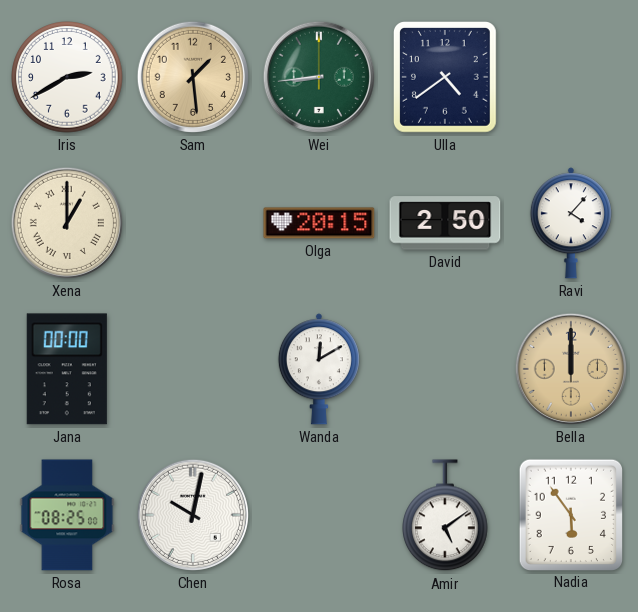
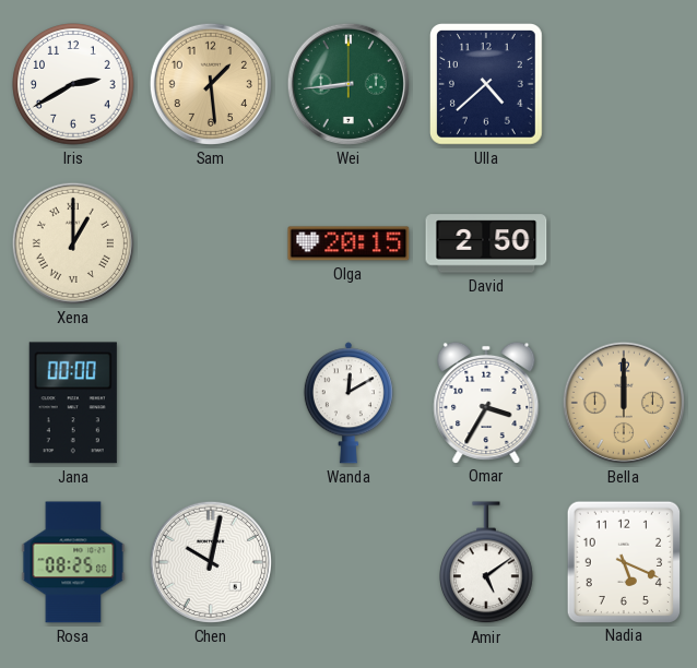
Ulla: 4:39 -> 4:38
Ravi: 4:07 -> none
Omar: none -> 3:35
Nadia: 5:54 -> 5:19
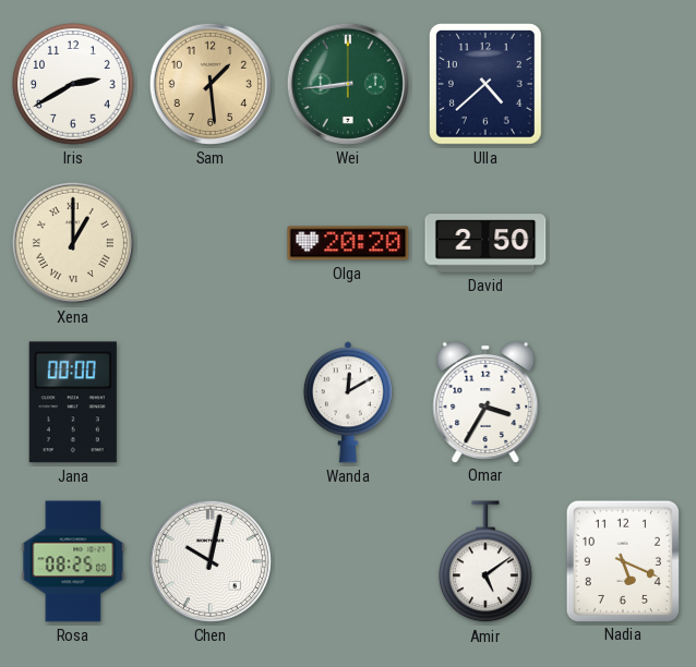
Olga: 20:15 -> 20:20
Bella: 12:00 -> none
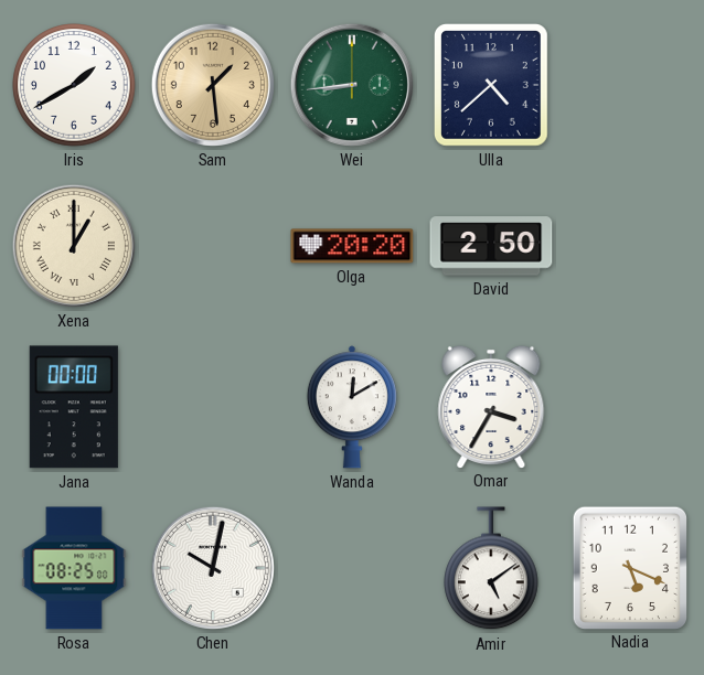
Iris: 2:40 -> 1:40
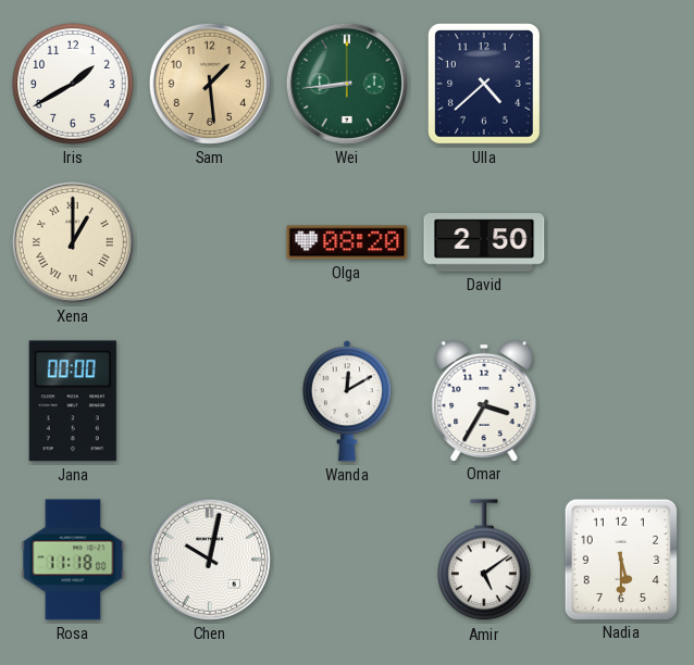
Olga: 20:20 -> 08:20
Rosa: 08:25 -> 11:18
Nadia: 5:19 -> 5:30
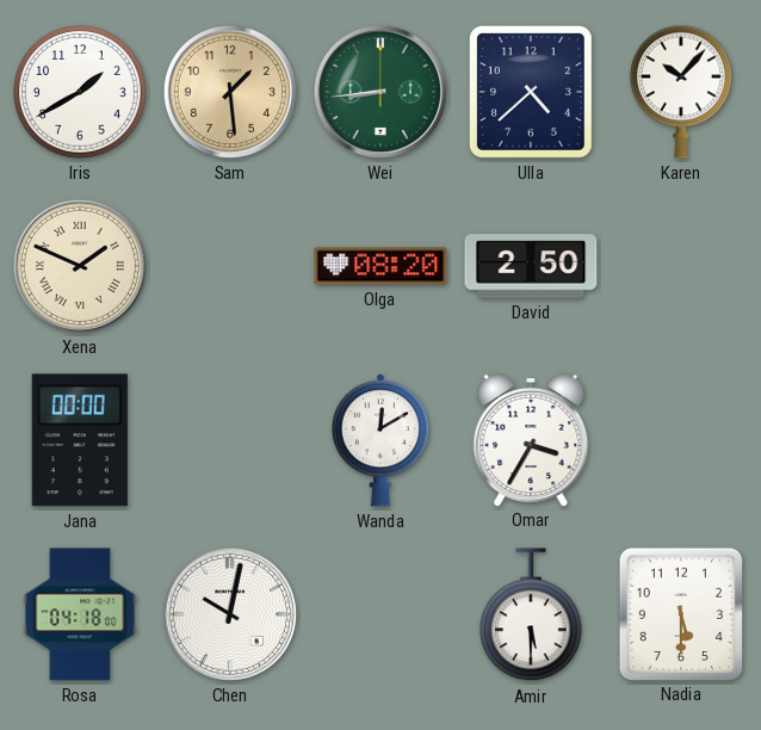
Karen: none -> 10:07
Xena: 1:00 -> 1:49
Rosa: 11:18 -> 04:18
Amir: 5:09 -> 5:30
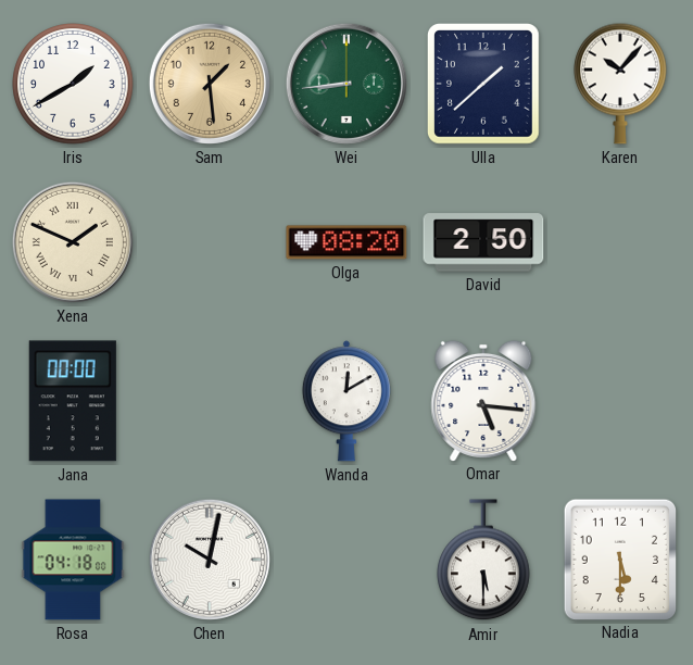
Ulla: 4:38 -> 1:38
Omar: 3:35 -> 5:16
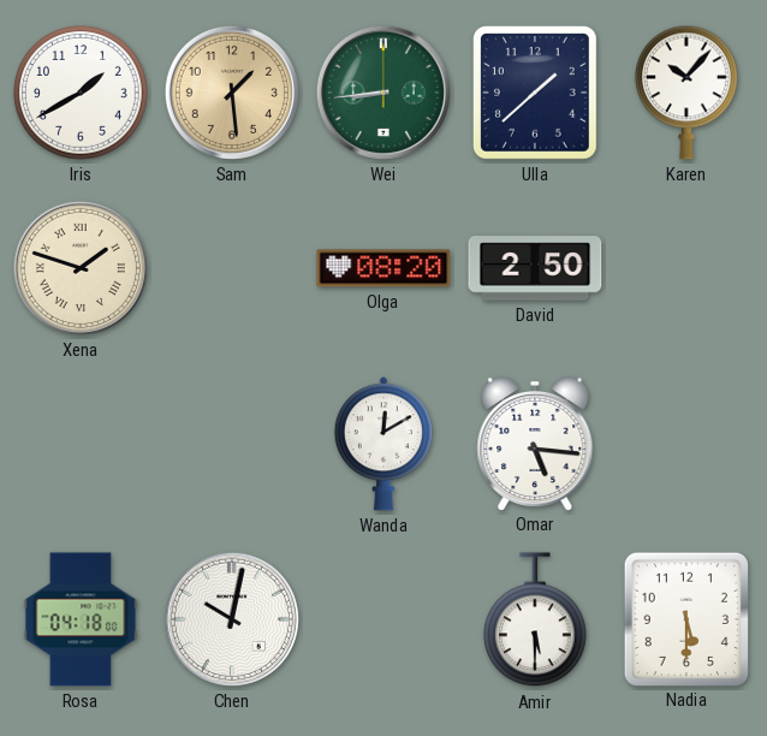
Xena: 1:49 -> 1:48
Jana: 00:00 -> none
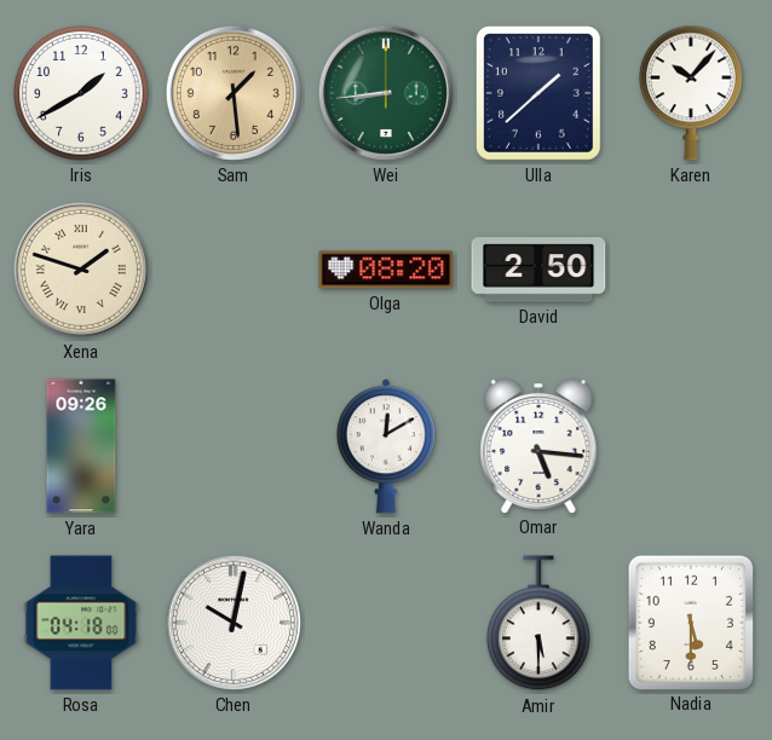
Yara: none -> 09:26
